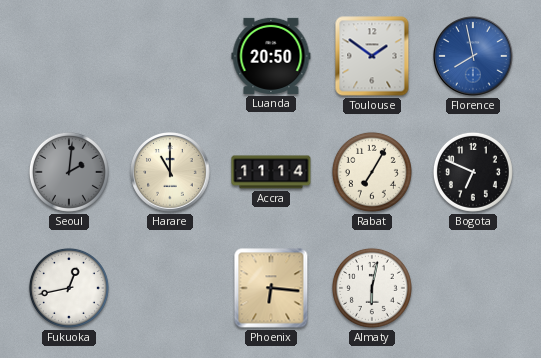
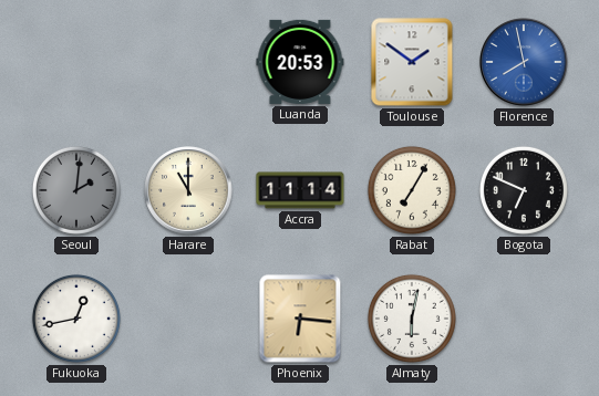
Luanda: 20:50 -> 20:53
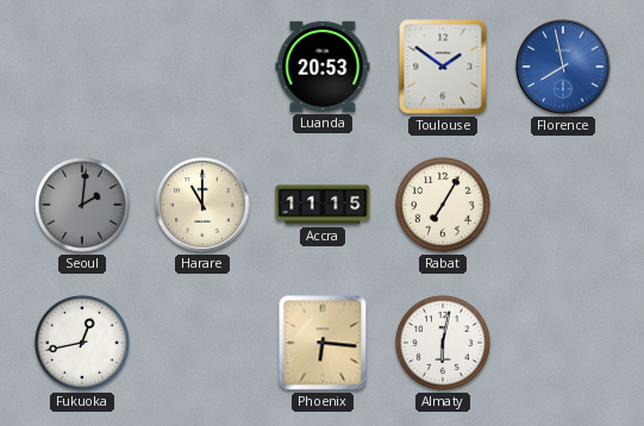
Accra: 11:14 -> 11:15
Bogota: 6:49 -> none
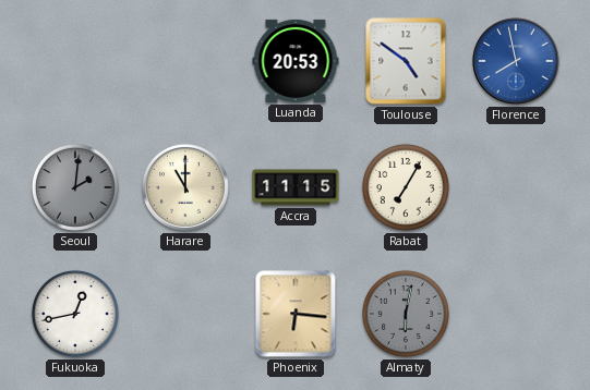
Toulouse: 1:51 -> 4:51
Almaty dial: white -> grey
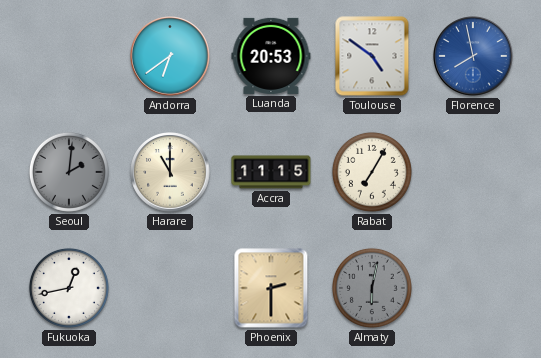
Andorra: none -> 6:39
Phoenix: 6:16 -> 2:30
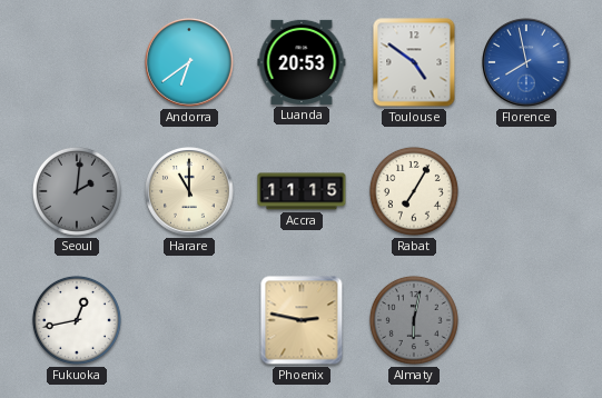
Phoenix: 2:30 -> 2:47
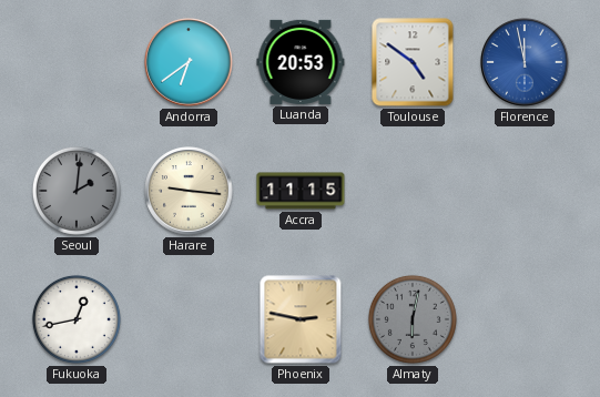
Florence: 7:58 -> 11:58
Harare: 11:00 -> 9:16
Rabat: 7:05 -> none
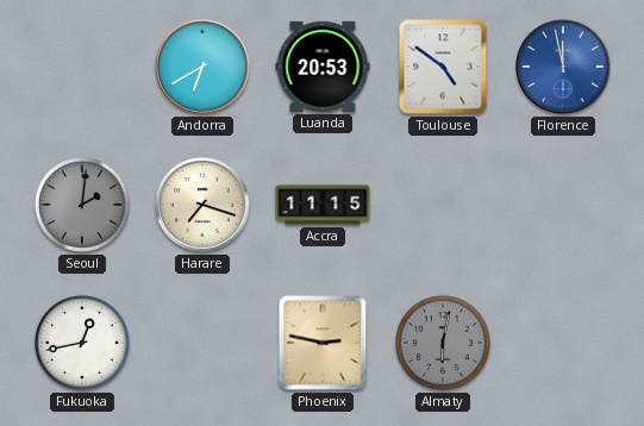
Andorra: 6:39 -> 6:40
Harare: 9:16 -> 7:18
